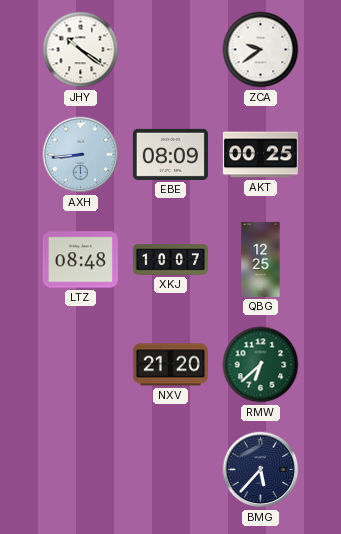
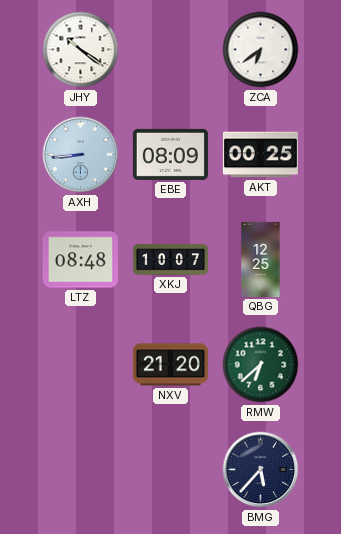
ZCA: 9:39 -> 6:39
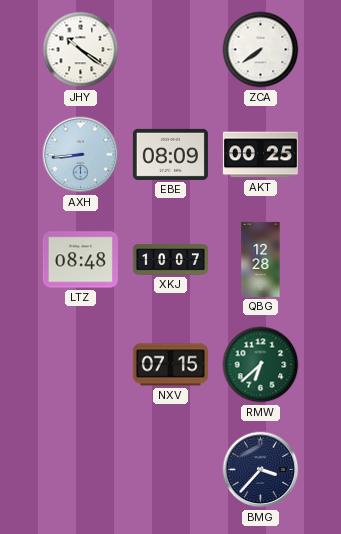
ZCA: 6:39 -> 7:39
QBG: 12:25 -> 12:28
NXV: 21:20 -> 07:15
BMG: 5:37 -> 3:37
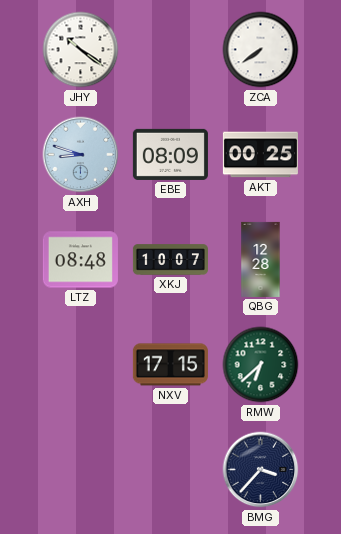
AXH: 8:44 -> 8:48
NXV: 07:15 -> 17:15
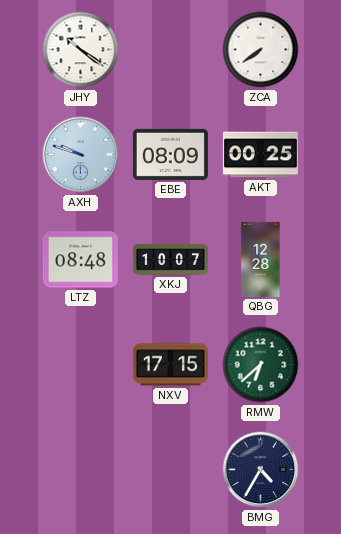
AXH: 8:48 -> 9:48
BMG: 3:37 -> 4:35
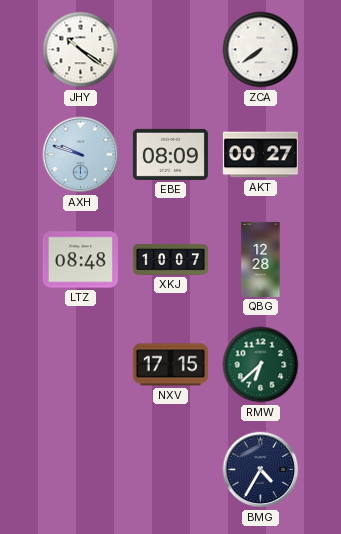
AKT: 00:25 -> 00:27
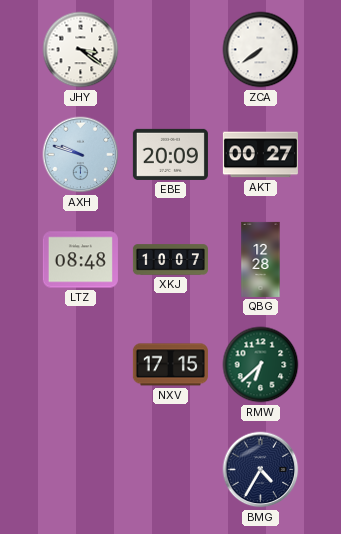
JHY: 10:21 -> 3:21
EBE: 08:09 -> 20:09
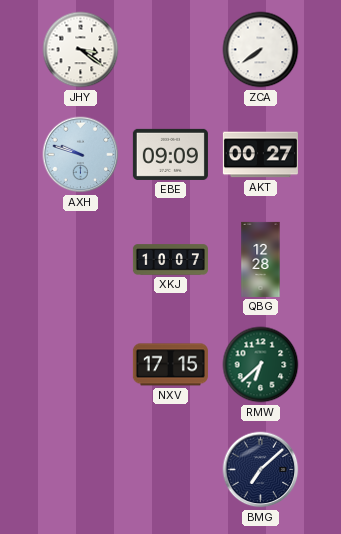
EBE: 20:09 -> 09:09
LTZ: 08:48 -> none
BMG: 4:35 -> 7:08
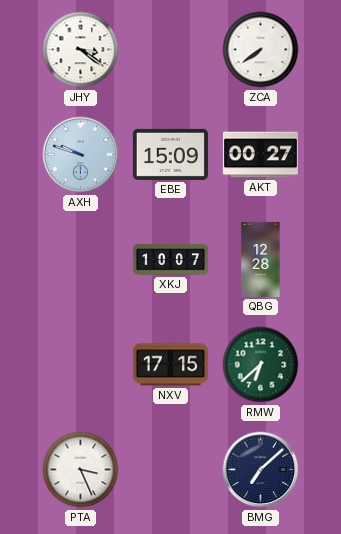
EBE: 09:09 -> 15:09
PTA: none -> 3:26
